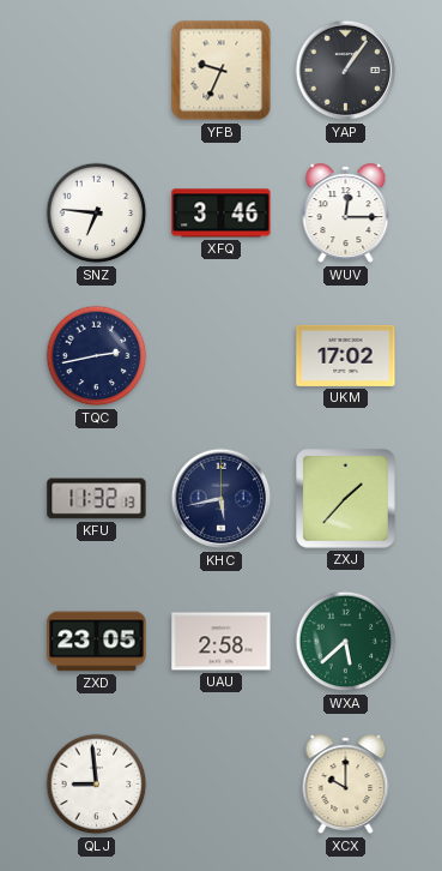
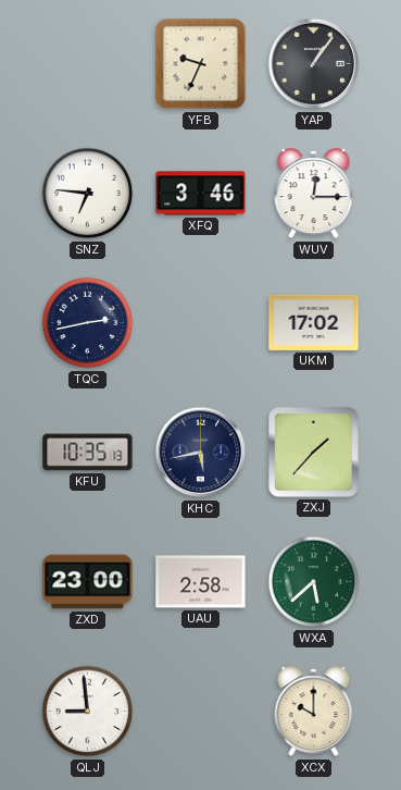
KFU: 11:32 -> 10:35
ZXD: 23:05 -> 23:00
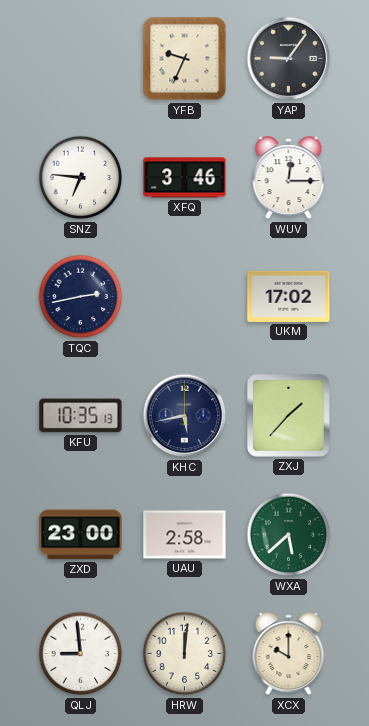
YAP: 1:06 -> 9:06
HRW: none -> 12:01
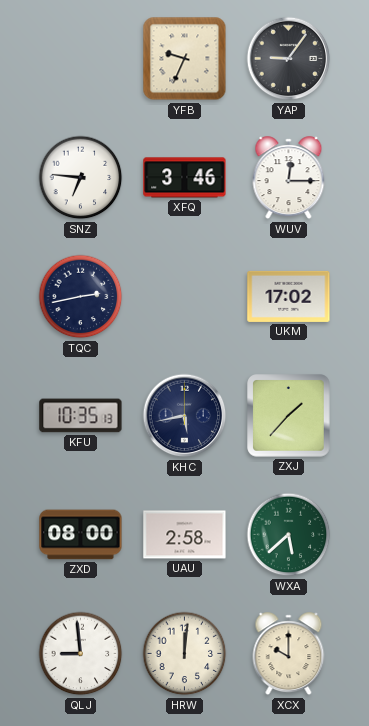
ZXD: 23:00 -> 08:00
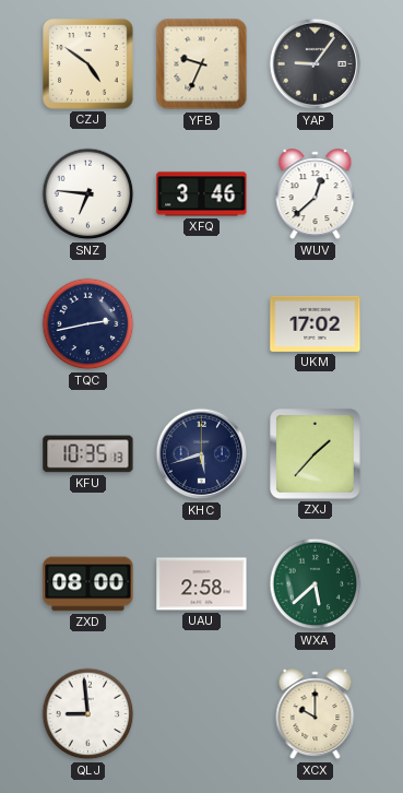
CZJ: none -> 4:51
WUV: 12:15 -> 12:38
KHC: 5:43 -> 5:42
HRW: 12:01 -> none
